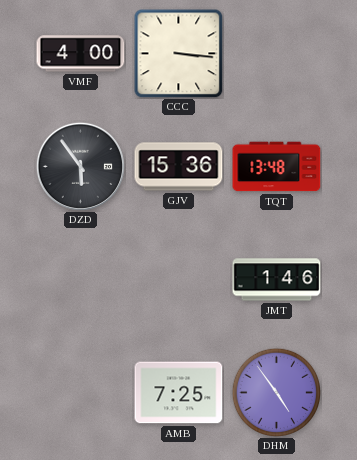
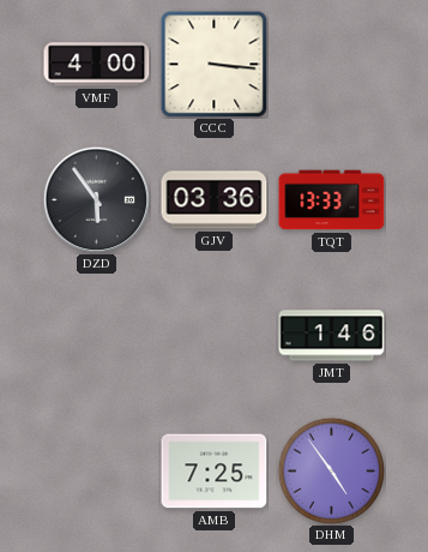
GJV: 15:36 -> 03:36
TQT: 13:48 -> 13:33
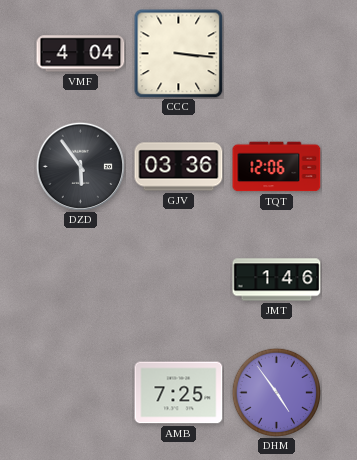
VMF: 4:00 -> 4:04
TQT: 13:33 -> 12:06
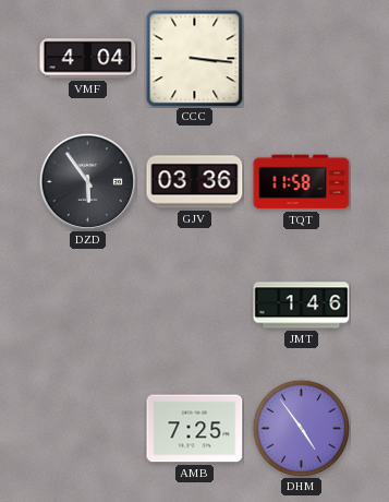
TQT: 12:06 -> 11:58
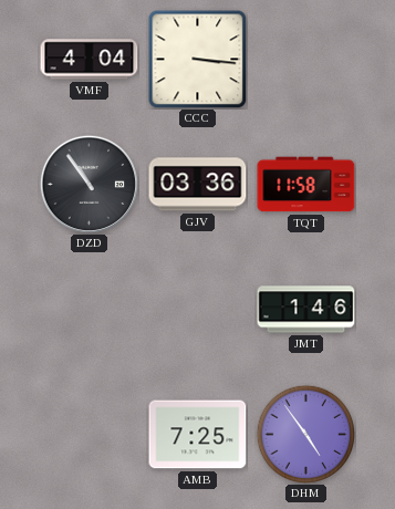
DZD: 5:54 -> 10:54
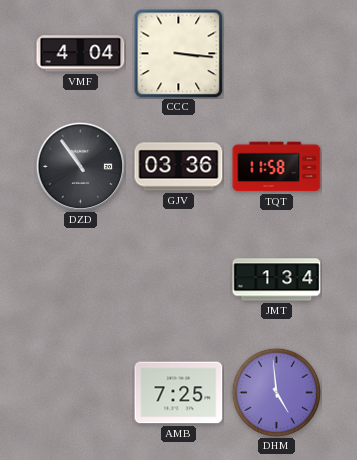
JMT: 1:46 -> 1:34
DHM: 4:54 -> 4:59
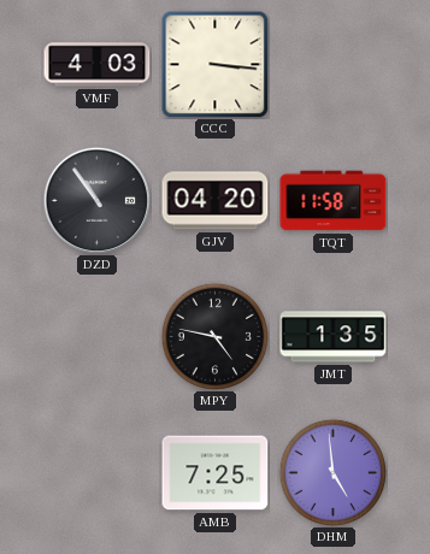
VMF: 4:04 -> 4:03
GJV: 03:36 -> 04:20
MPY: none -> 4:47
JMT: 1:34 -> 1:35
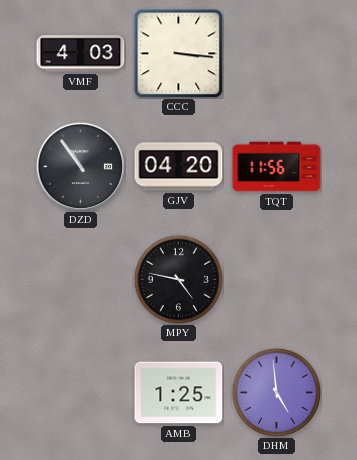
TQT: 11:58 -> 11:56
JMT: 1:35 -> none
AMB: 7:25 -> 1:25
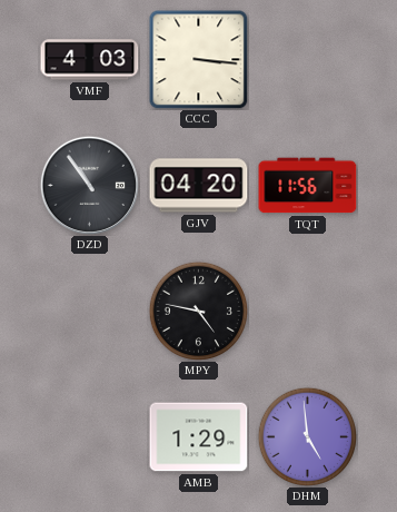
AMB: 1:25 -> 1:29
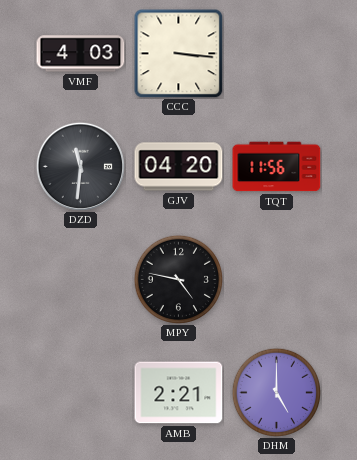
DZD: 10:54 -> 11:31
AMB: 1:29 -> 2:21
DHM: 4:59 -> 5:00
